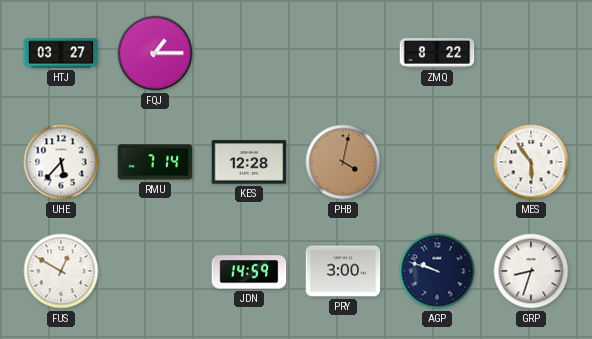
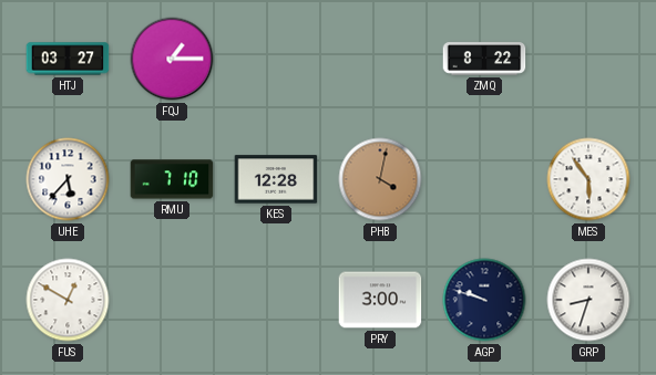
RMU: 7:14 -> 7:10
JDN: 14:59 -> none
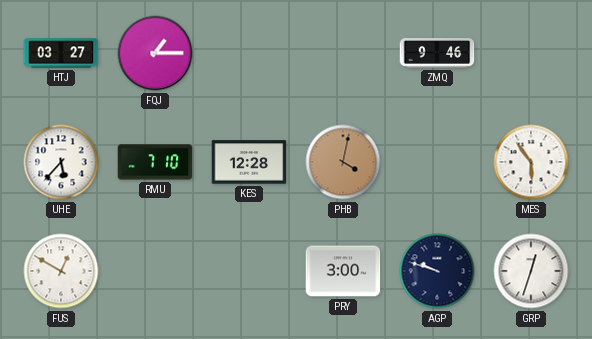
ZMQ: 8:22 -> 9:46
GRP: 8:33 -> 12:33
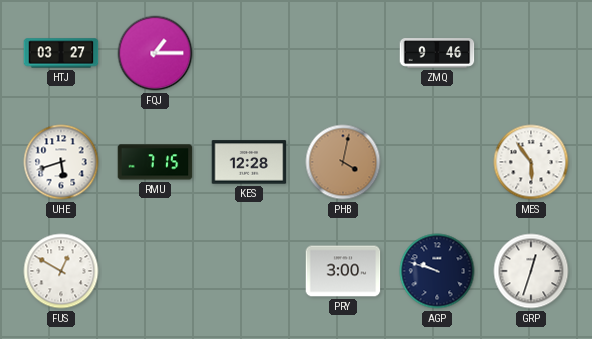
UHE: 5:37 -> 5:42
RMU: 7:10 -> 7:15
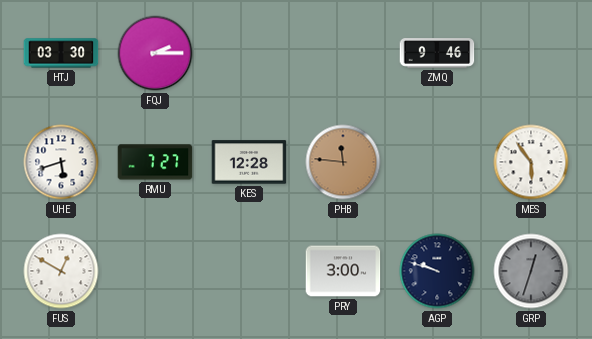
HTJ: 03:27 -> 03:30
FQJ: 1:15 -> 2:15
RMU: 7:15 -> 7:27
PHB: 4:02 -> 11:46
GRP dial: white -> grey
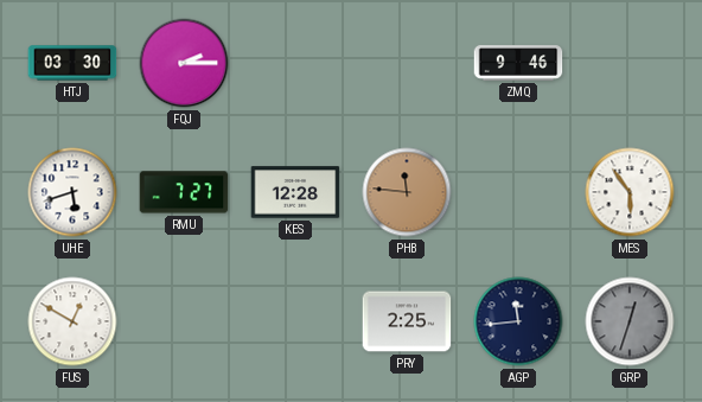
PRY: 3:00 -> 2:25
AGP: 9:48 -> 11:44
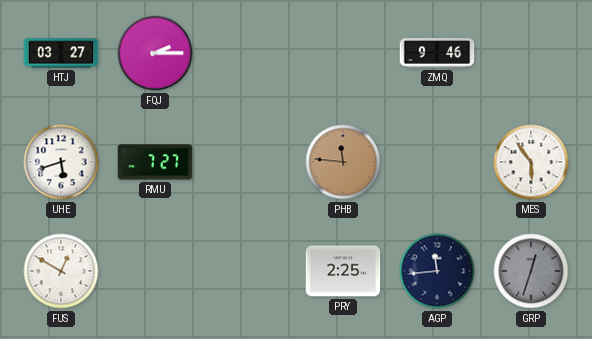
HTJ: 03:30 -> 03:27
KES: 12:28 -> none
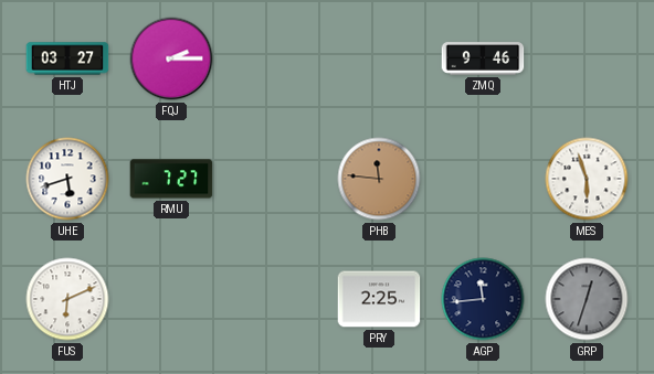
MES: 5:54 -> 5:57
FUS: 12:50 -> 6:11
